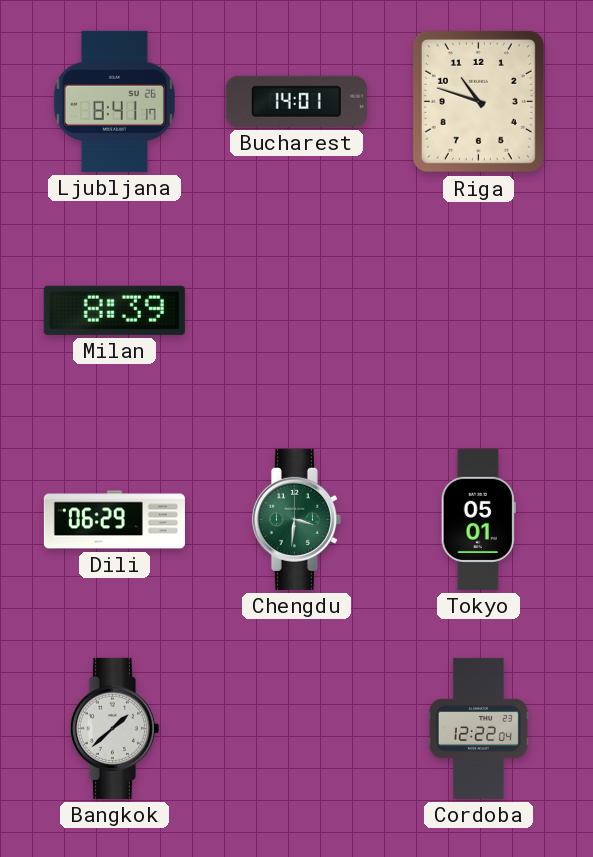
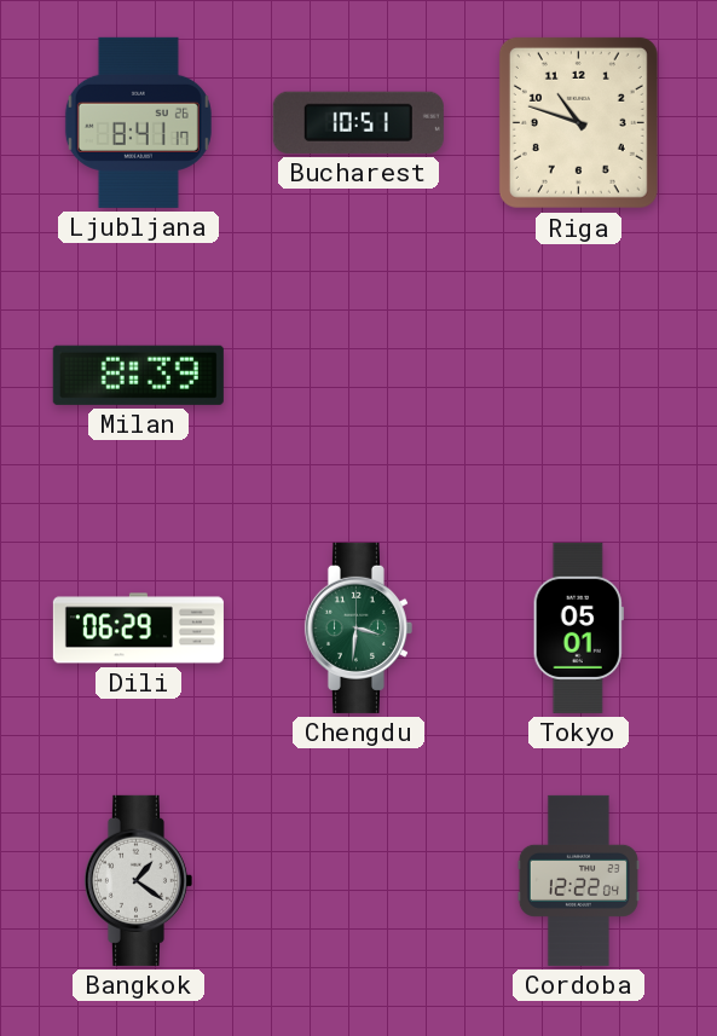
Bucharest: 14:01 -> 10:51
Bangkok: 1:38 -> 1:21
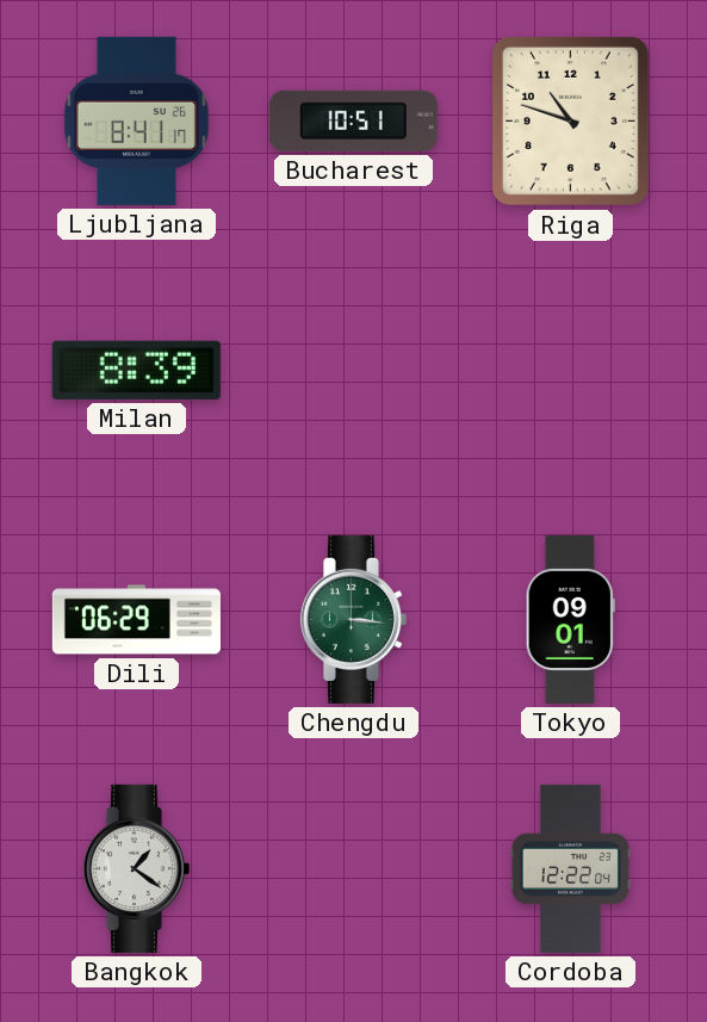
Chengdu: 3:31 -> 3:16
Tokyo: 05:01 -> 09:01
